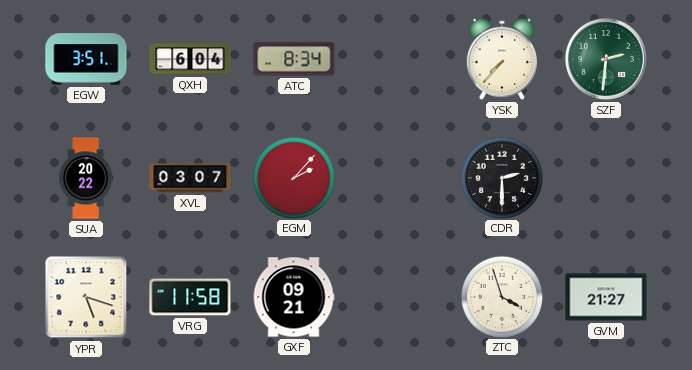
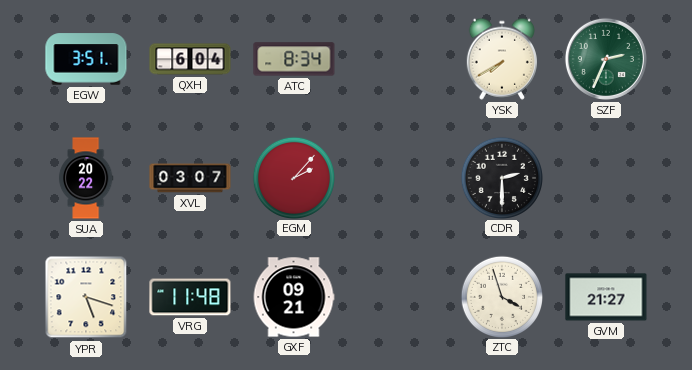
YSK: 7:37 -> 7:40
SZF: 2:31 -> 2:34
VRG: 11:58 -> 11:48
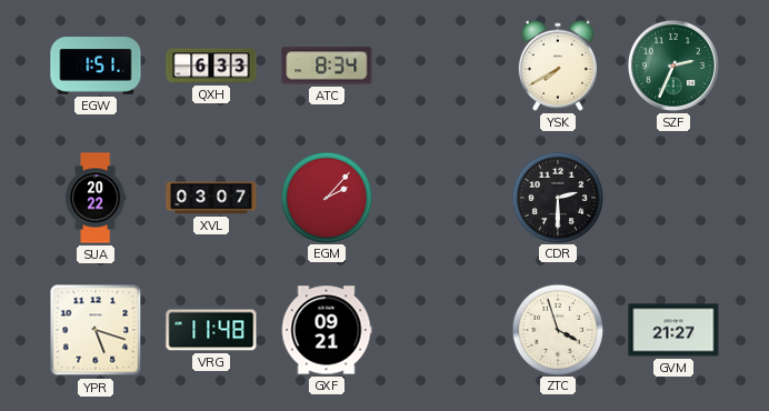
EGW: 3:51 -> 1:51
QXH: 6:04 -> 6:33
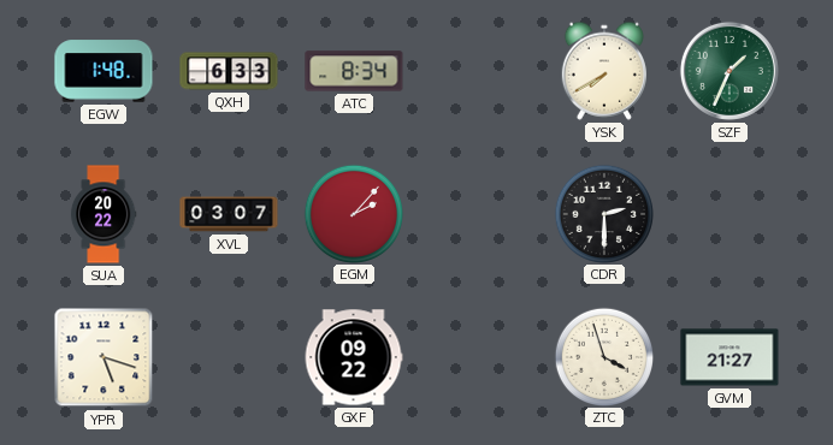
EGW: 1:51 -> 1:48
SZF: 2:34 -> 1:34
VRG: 11:48 -> none
GXF: 09:21 -> 09:22
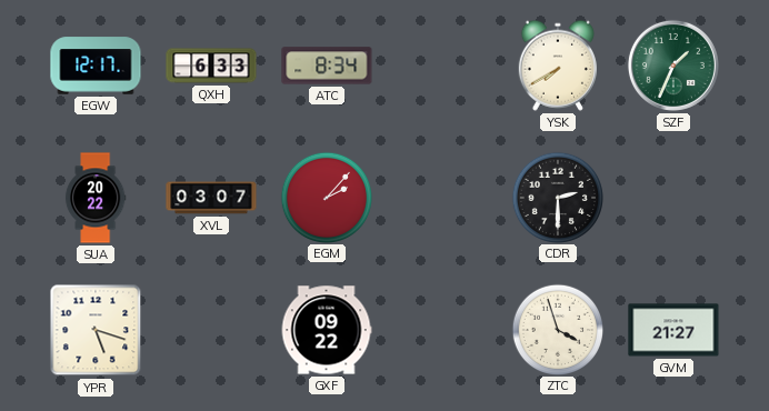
EGW: 1:48 -> 12:17
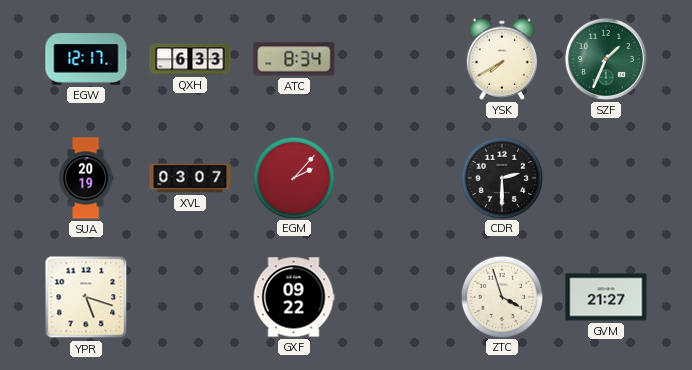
SUA: 20:22 -> 20:19
